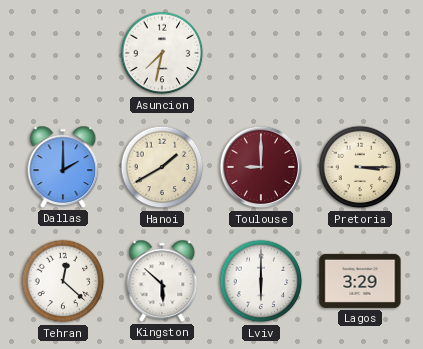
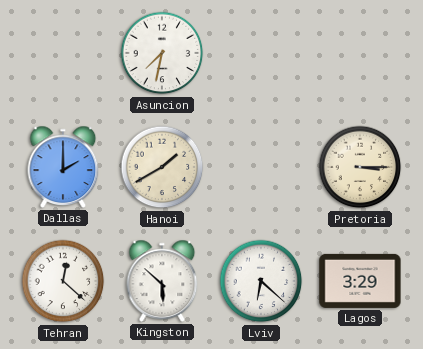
Toulouse: 9:00 -> none
Lviv: 6:00 -> 6:22
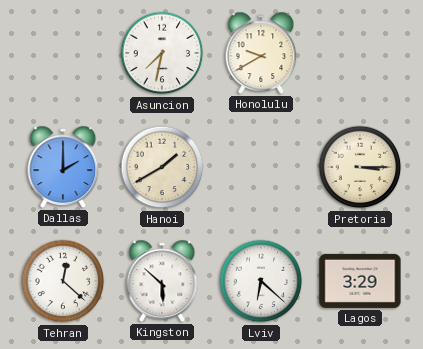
Honolulu: none -> 9:40
